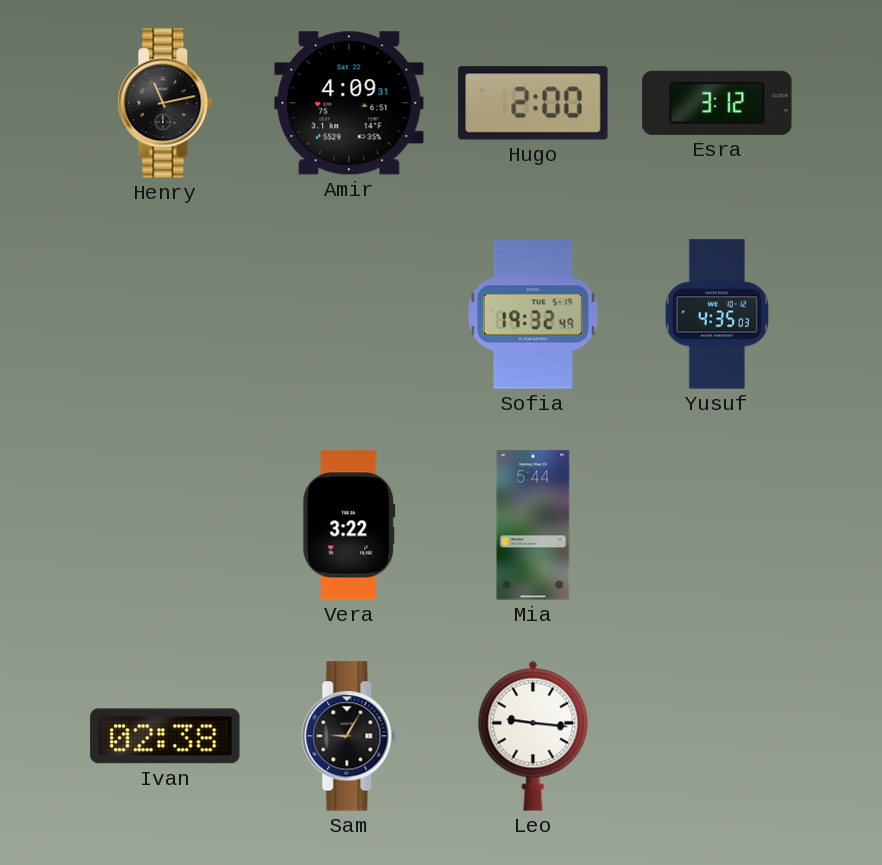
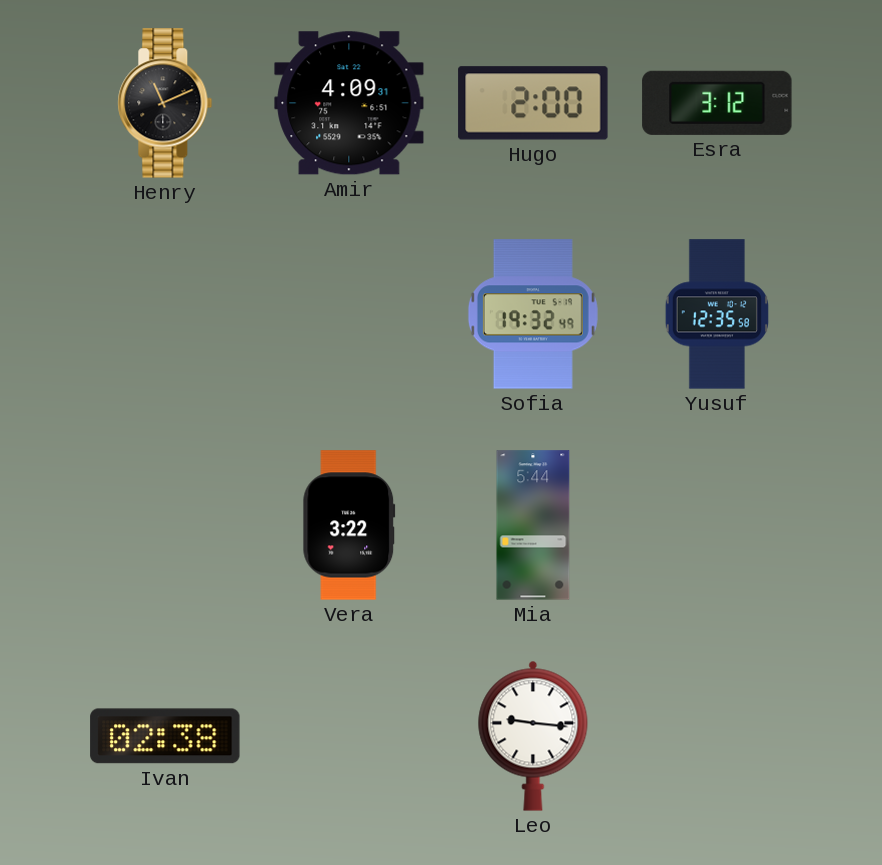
Henry: 11:13 -> 11:11
Yusuf: 4:35 -> 12:35
Sam: 9:05 -> none
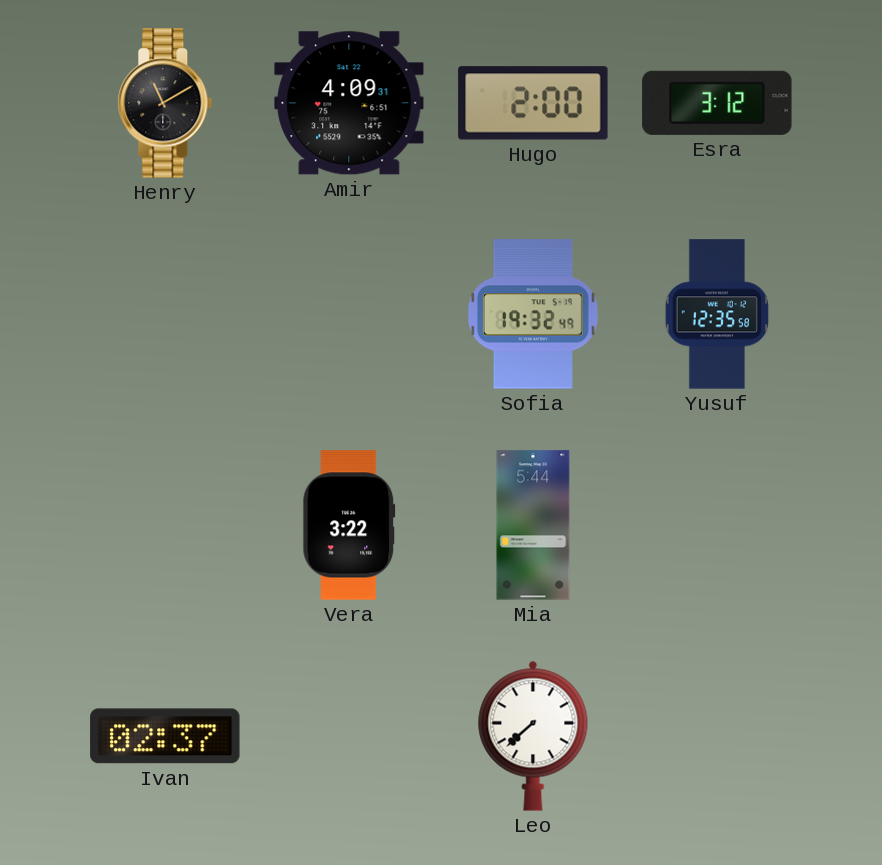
Henry: 11:11 -> 11:10
Ivan: 02:38 -> 02:37
Leo: 9:16 -> 7:38
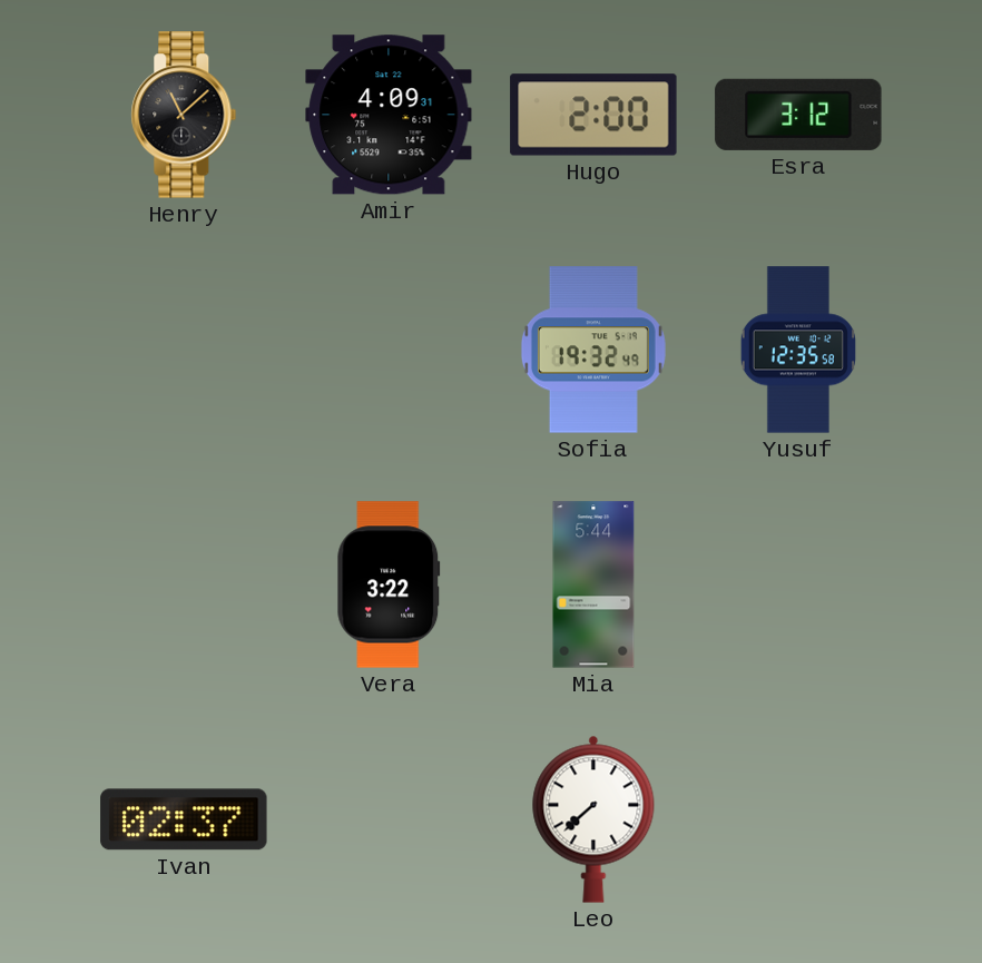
Henry: 11:10 -> 11:08
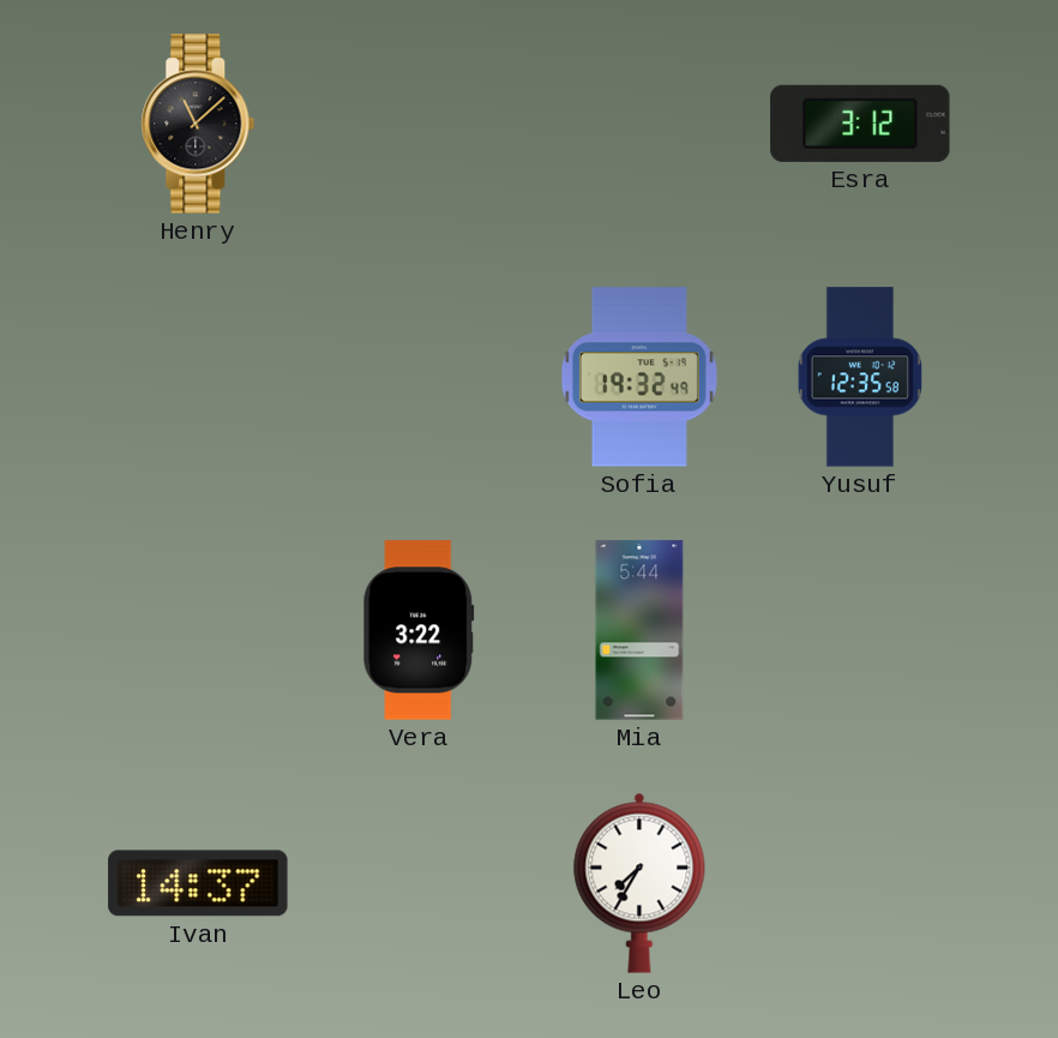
Amir: 4:09 -> none
Hugo: 2:00 -> none
Ivan: 02:37 -> 14:37
Leo: 7:38 -> 7:35
